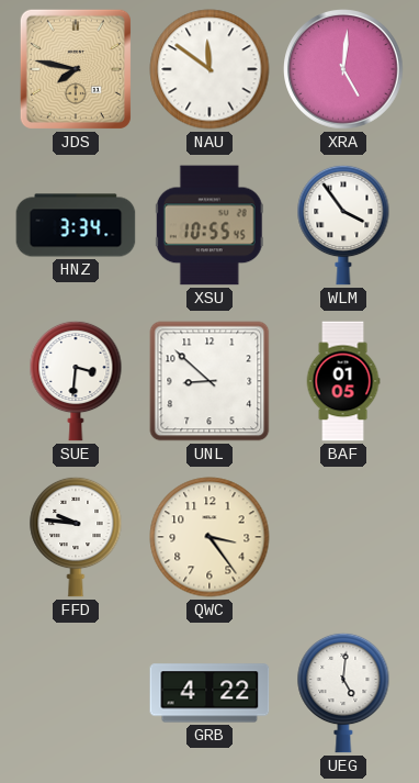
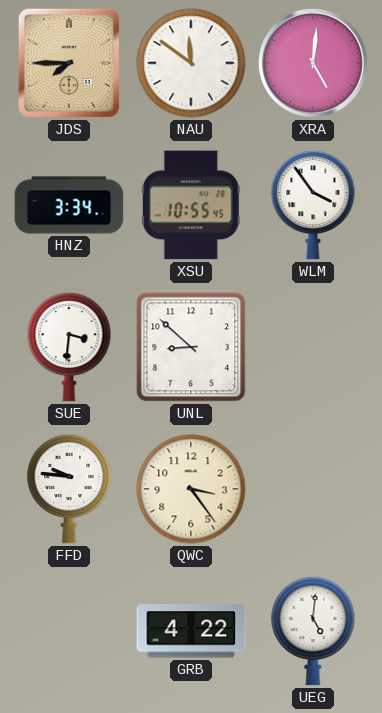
JDS: 7:47 -> 7:45
BAF: 01:05 -> none
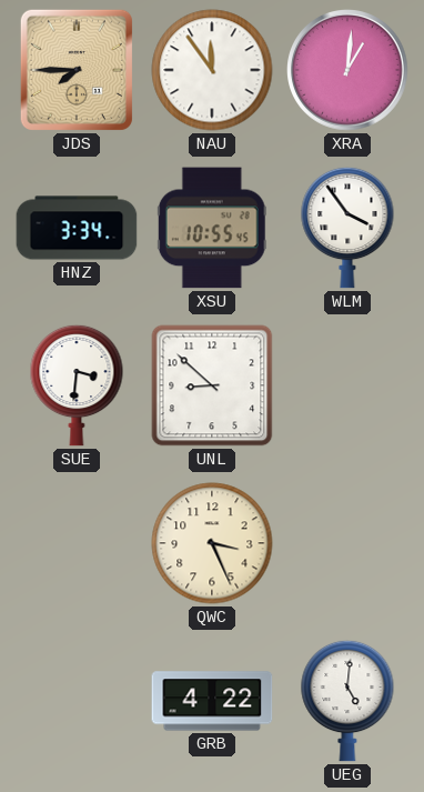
NAU: 11:51 -> 11:54
XRA: 5:01 -> 1:01
FFD: 9:46 -> none
QWC: 3:24 -> 3:26
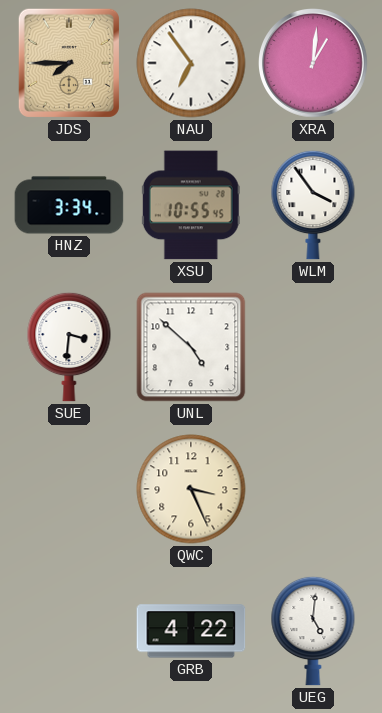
NAU: 11:54 -> 6:54
UNL: 8:52 -> 4:52
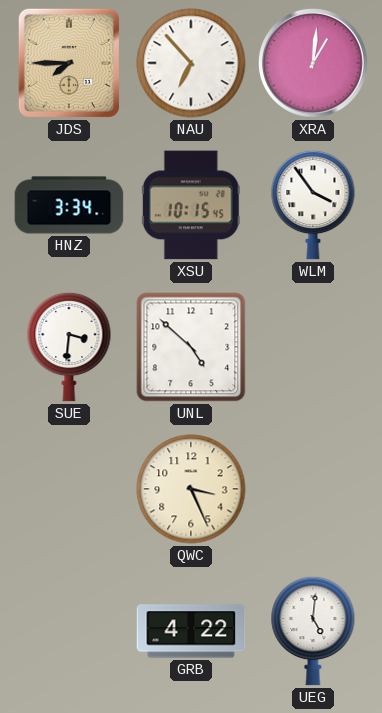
NAU: 6:54 -> 6:53
XSU: 10:55 -> 10:15
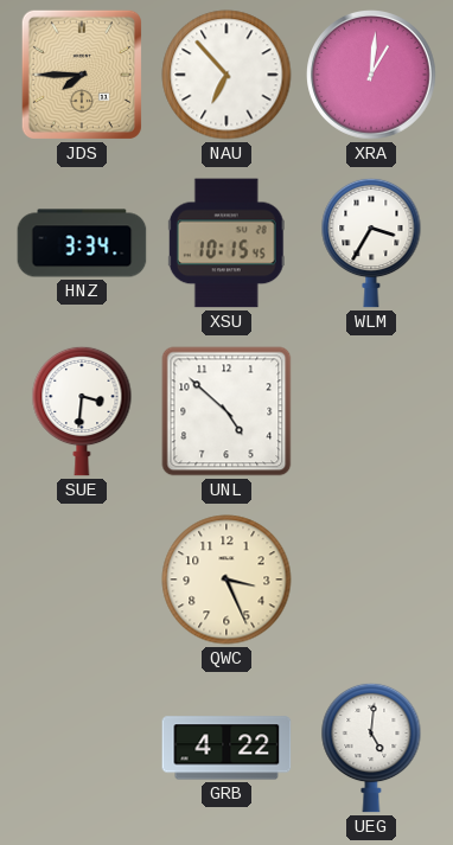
WLM: 3:54 -> 3:35
